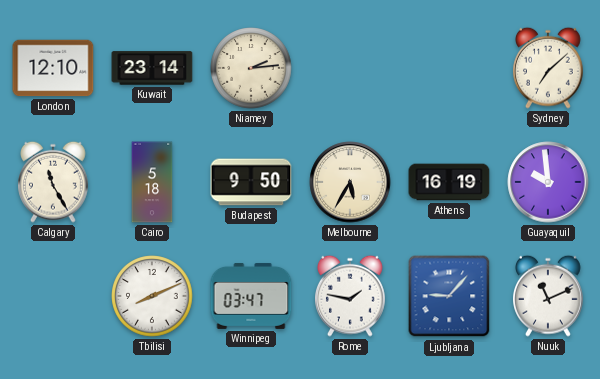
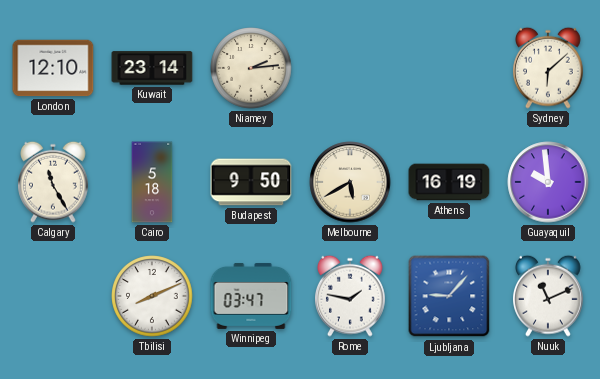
Sydney: 7:08 -> 6:08
Melbourne: 5:35 -> 5:40
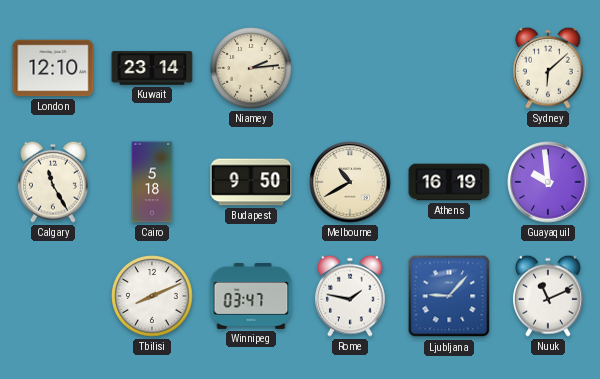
Melbourne: 5:40 -> 10:40
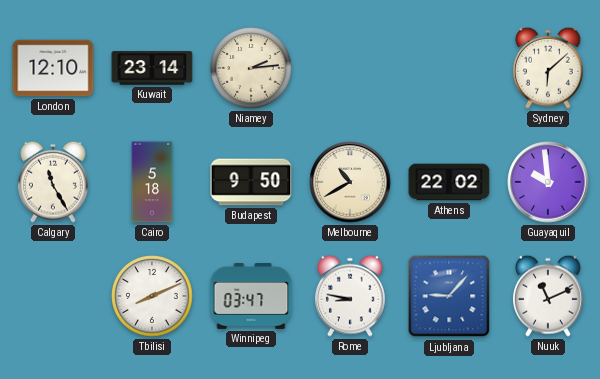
Athens: 16:19 -> 22:02
Rome: 1:47 -> 8:47
